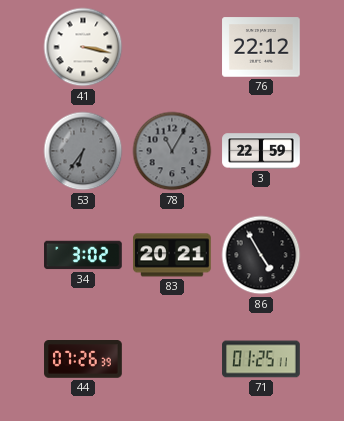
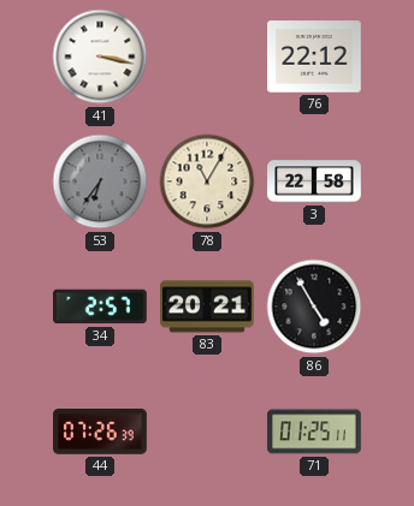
78 dial: grey -> cream
3: 22:59 -> 22:58
34: 3:02 -> 2:57
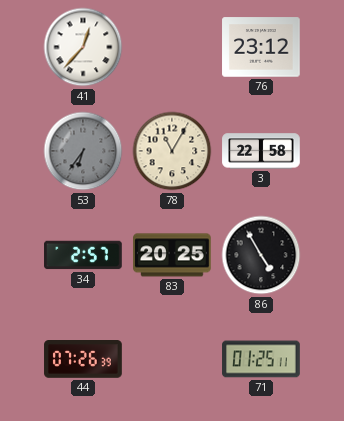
41: 3:17 -> 12:37
76: 22:12 -> 23:12
83: 20:21 -> 20:25
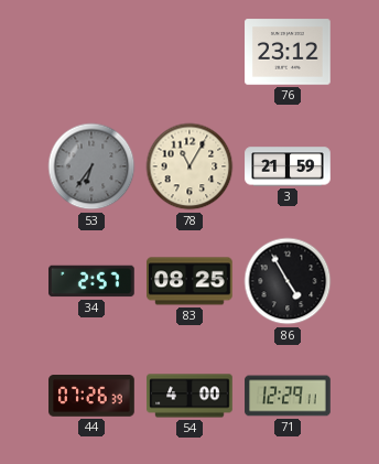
41: 12:37 -> none
3: 22:58 -> 21:59
83: 20:25 -> 08:25
54: none -> 4:00
71: 01:25 -> 12:29
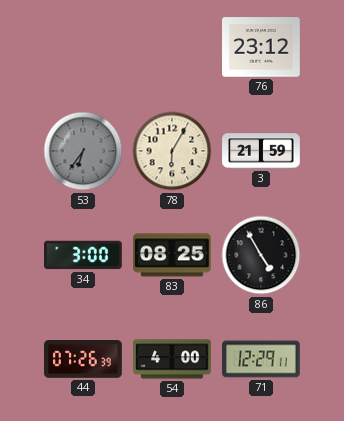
78: 11:05 -> 6:05
34: 2:57 -> 3:00
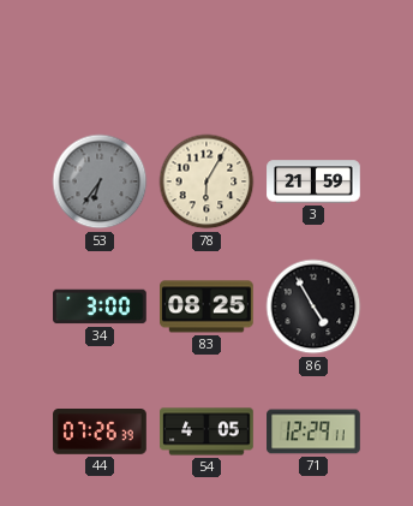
76: 23:12 -> none
54: 4:00 -> 4:05
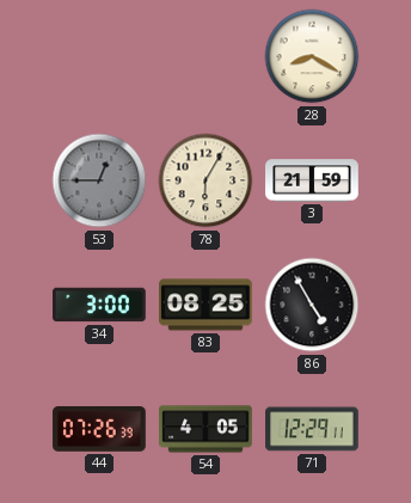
28: none -> 8:20
53: 6:36 -> 12:45
